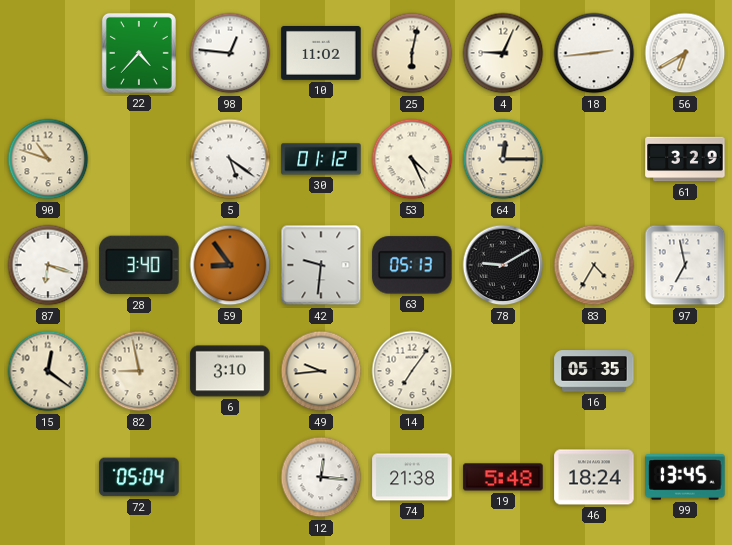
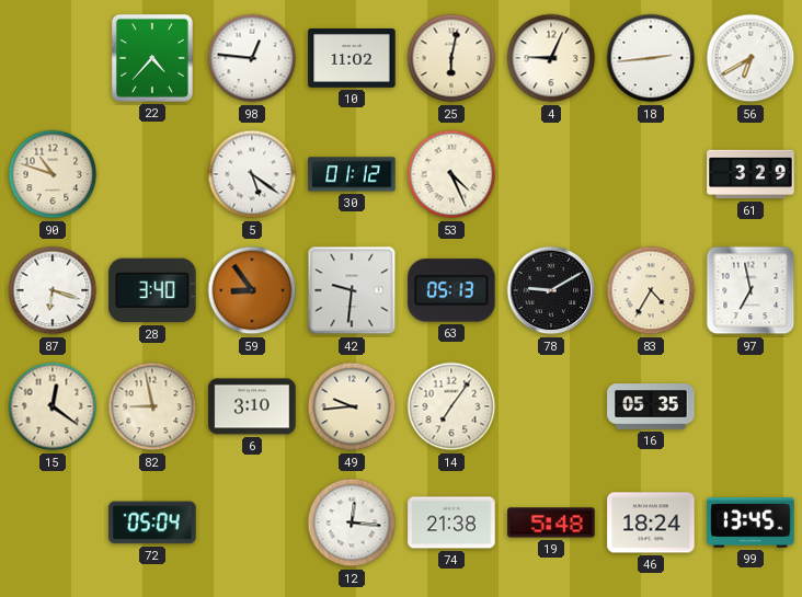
64: 12:15 -> none
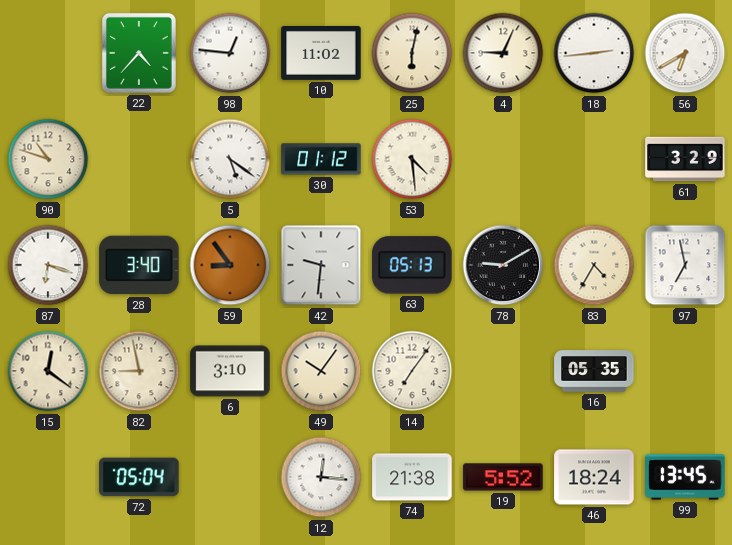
53: 4:26 -> 4:29
49: 9:44 -> 10:06
19: 5:48 -> 5:52
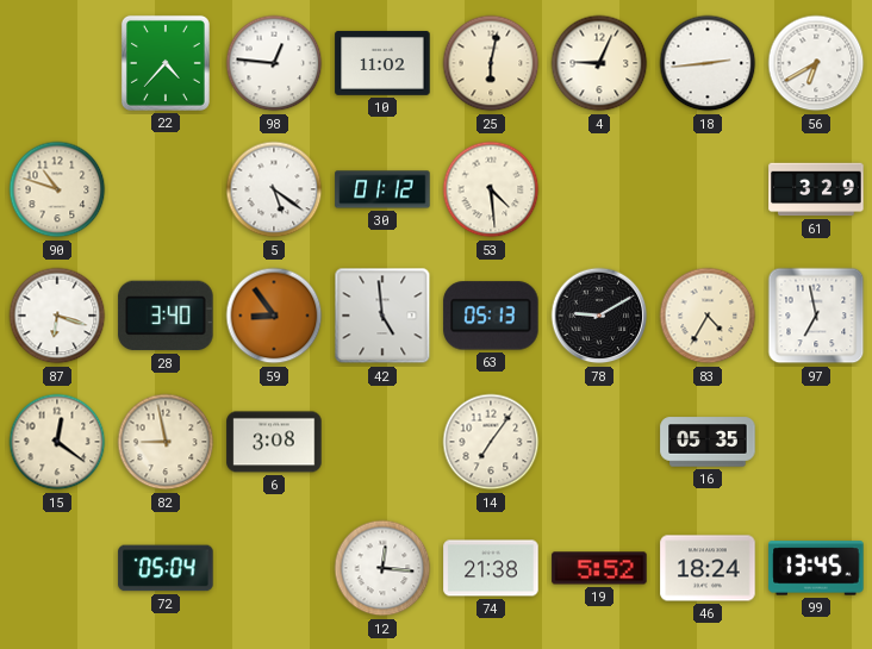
42: 9:31 -> 4:59
6: 3:10 -> 3:08
49: 10:06 -> none
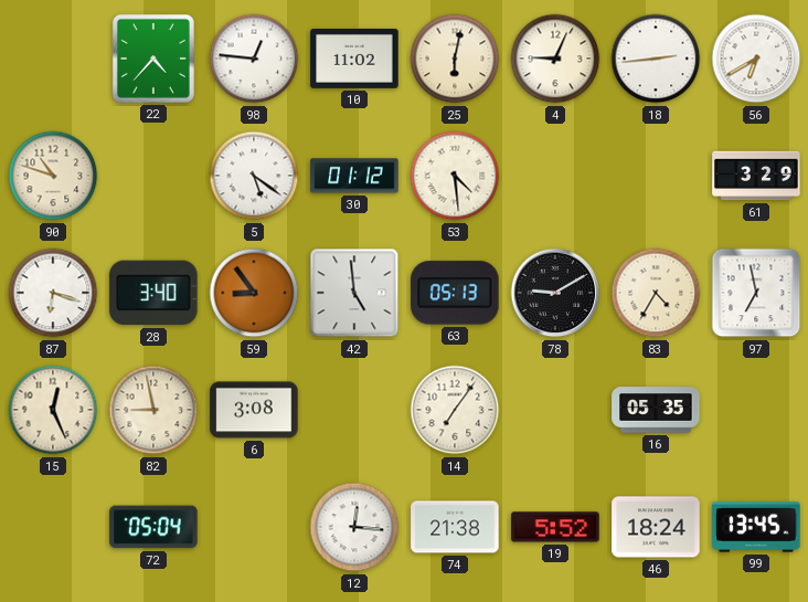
15: 12:21 -> 12:26
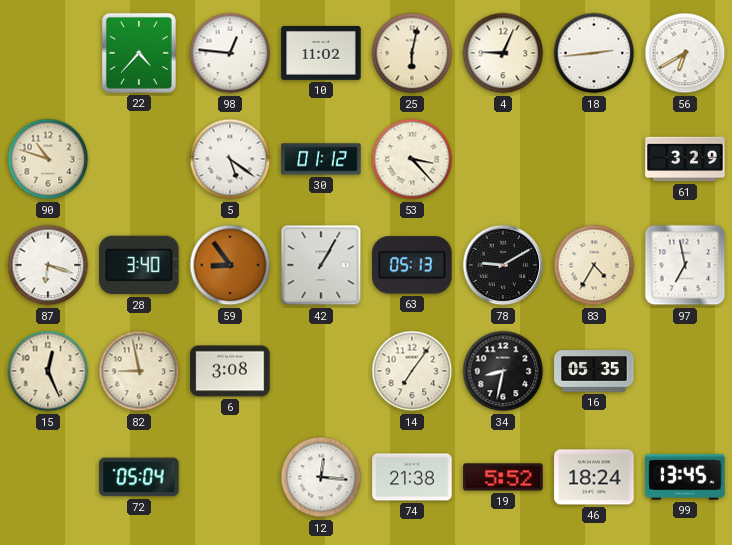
53: 4:29 -> 3:23
42: 4:59 -> 1:05
34: none -> 8:32
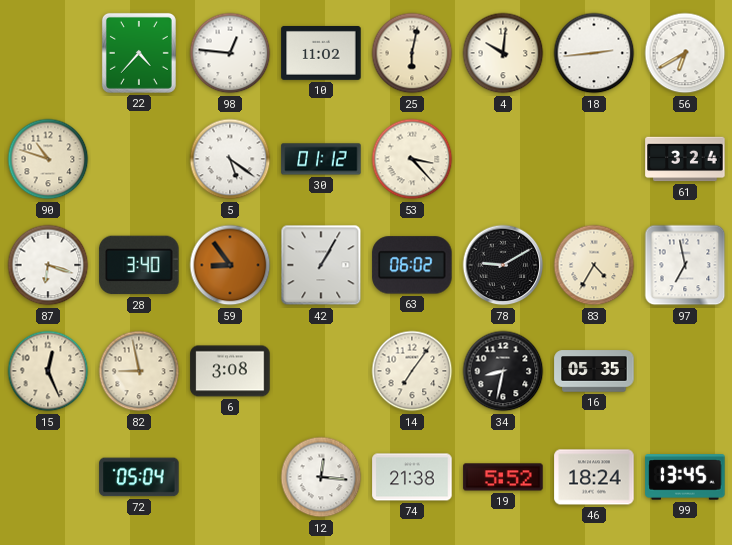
4: 9:04 -> 10:01
61: 3:29 -> 3:24
63: 05:13 -> 06:02
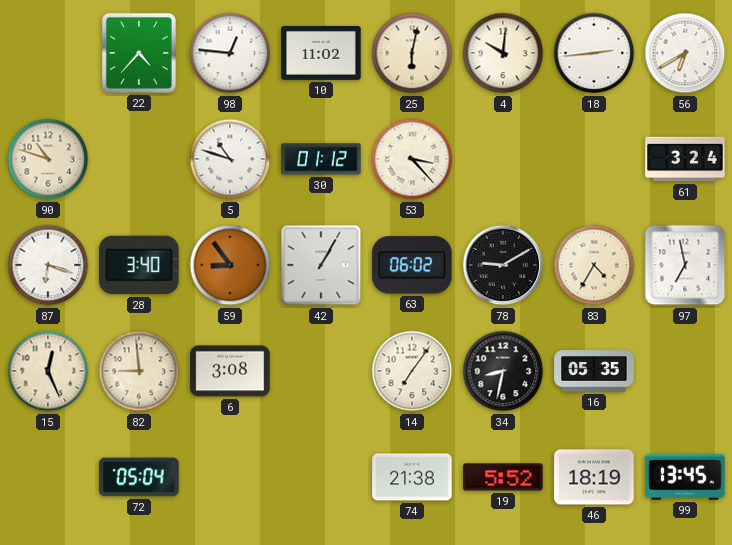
5: 5:21 -> 10:48
82: 8:58 -> 8:59
12: 12:16 -> none
46: 18:24 -> 18:19
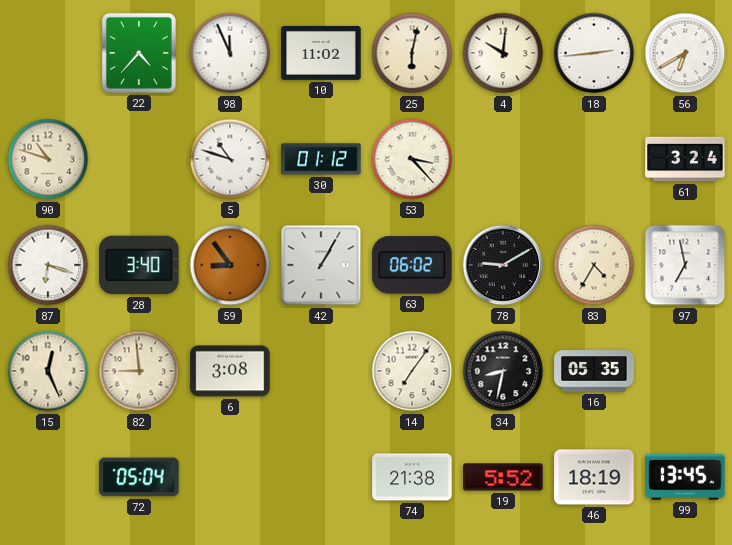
98: 12:46 -> 11:56
